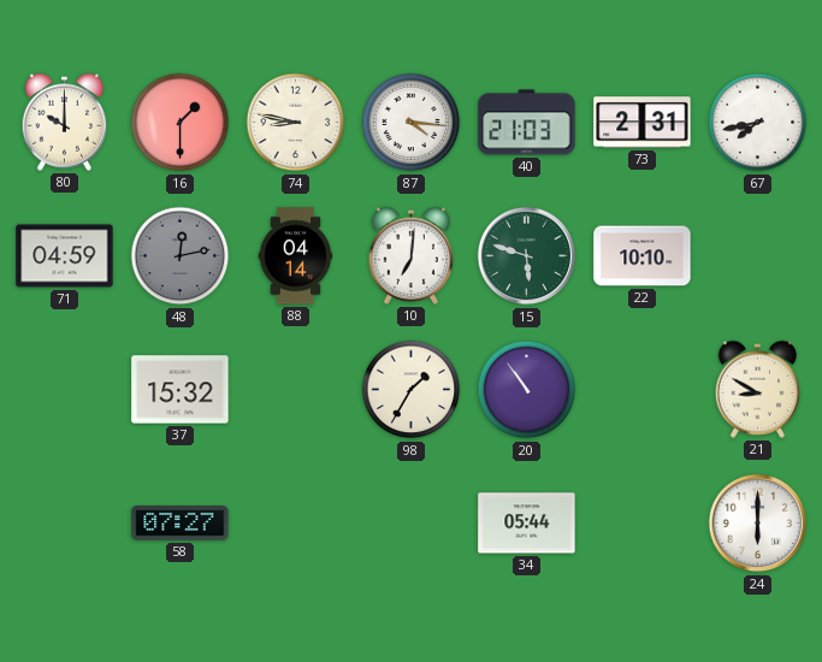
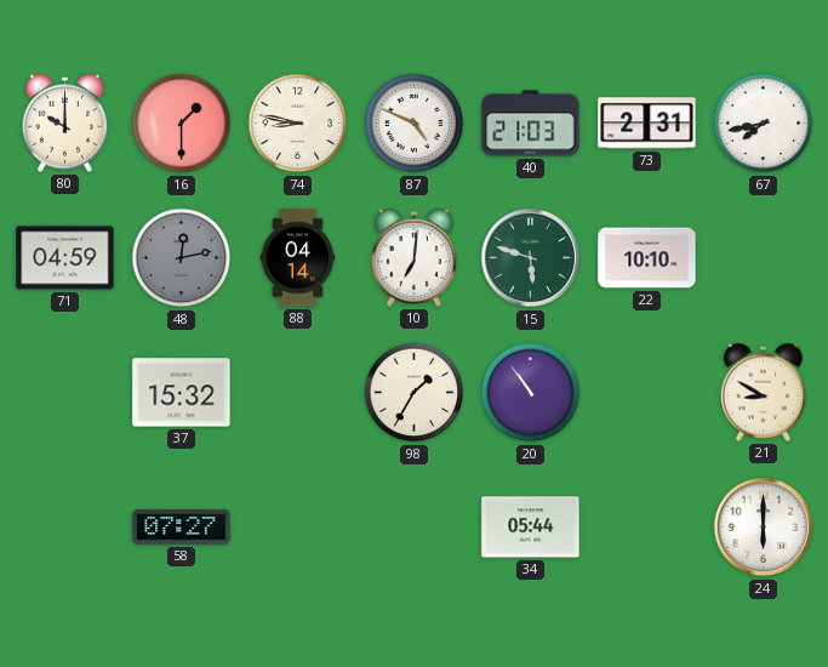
87: 4:16 -> 4:49
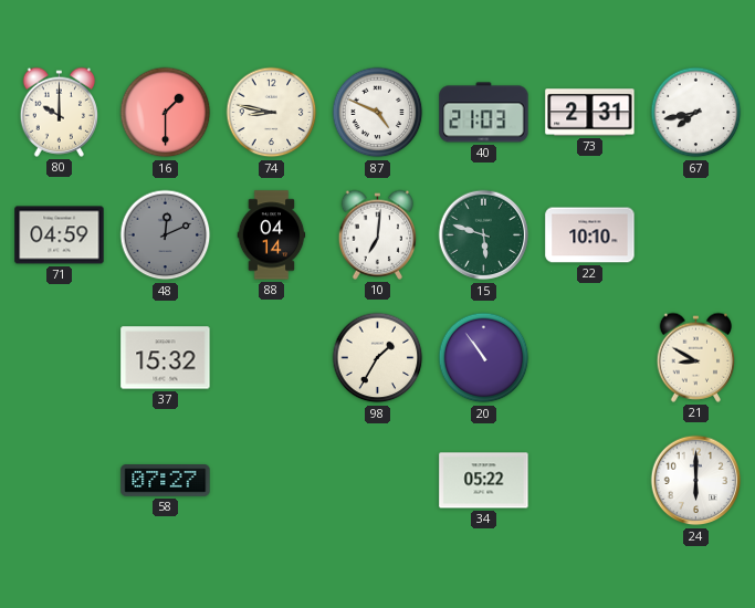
48: 12:13 -> 12:11
34: 05:44 -> 05:22
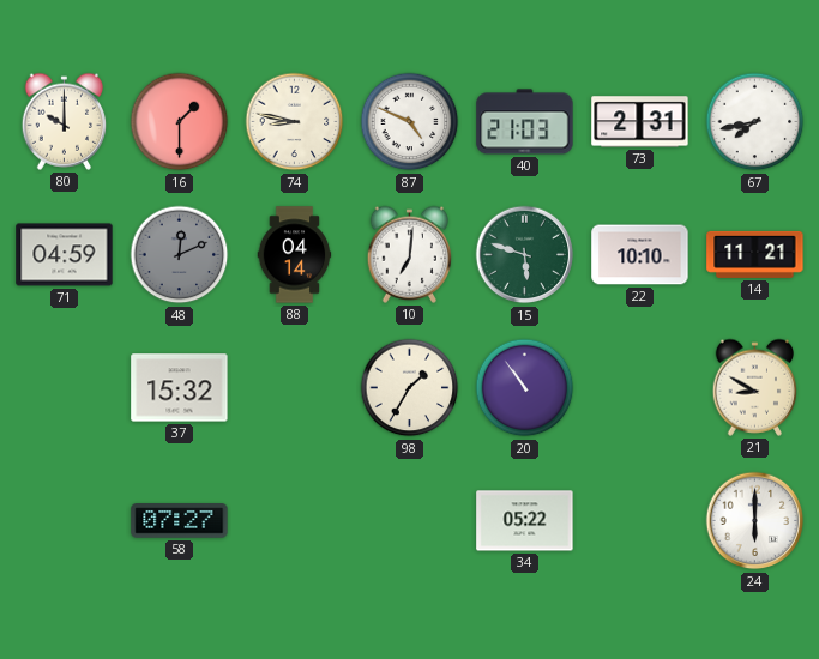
14: none -> 11:21
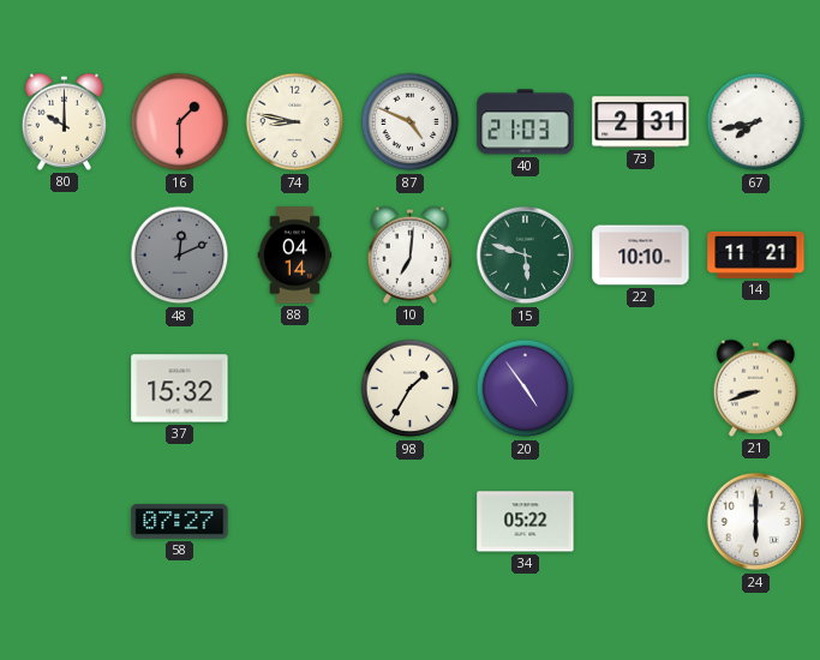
71: 04:59 -> none
20: 10:54 -> 4:54
21: 8:50 -> 8:42
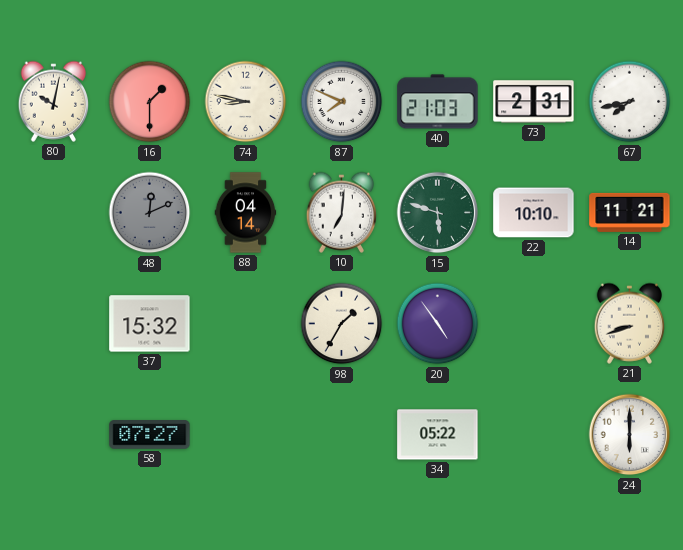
80: 10:00 -> 10:02
87: 4:49 -> 7:49
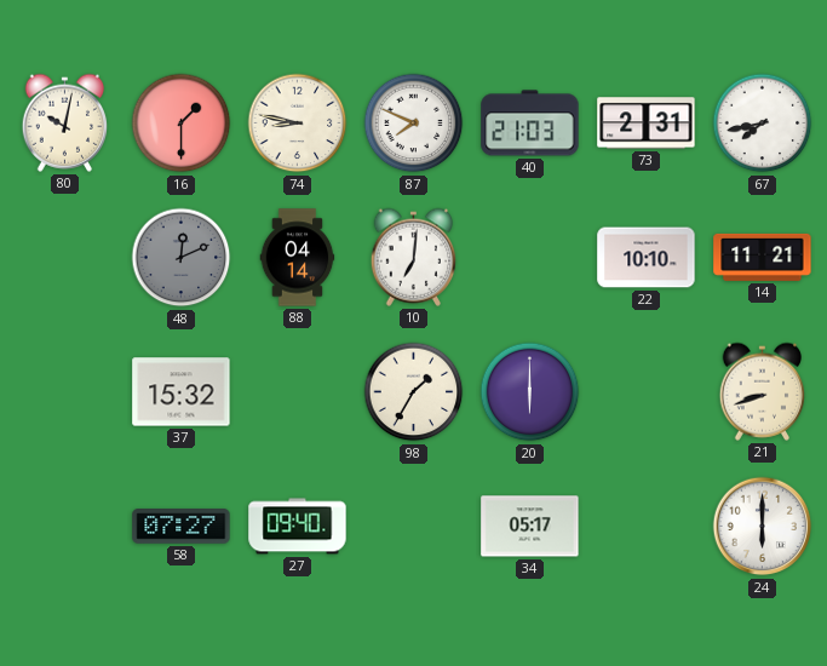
15: 5:48 -> none
20: 4:54 -> 6:00
27: none -> 09:40
34: 05:22 -> 05:17
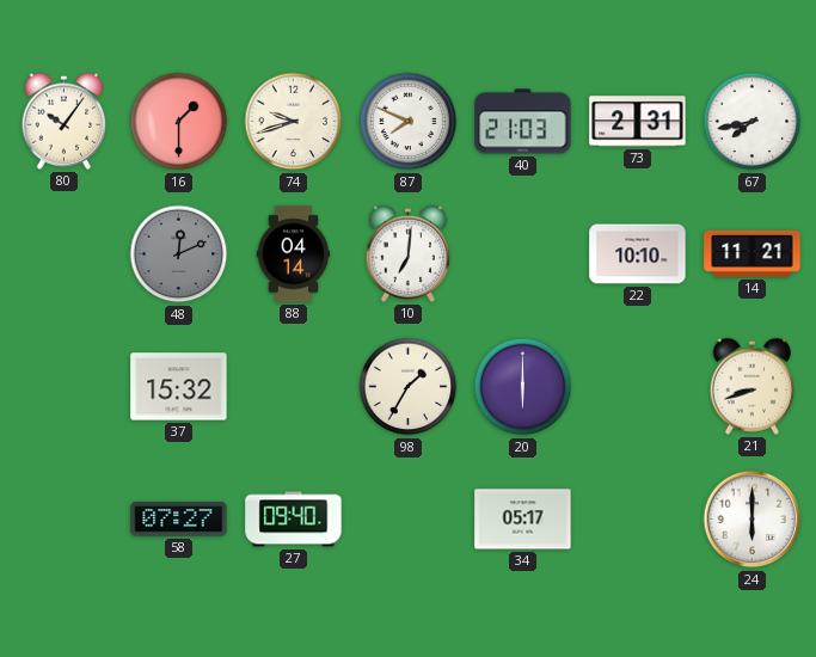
80: 10:02 -> 10:06
74: 8:47 -> 9:42
